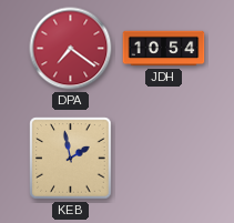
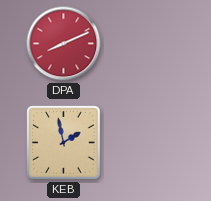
DPA: 7:21 -> 8:11
JDH: 10:54 -> none
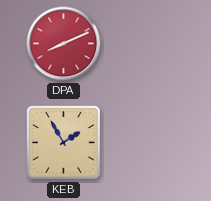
KEB: 1:58 -> 1:55
